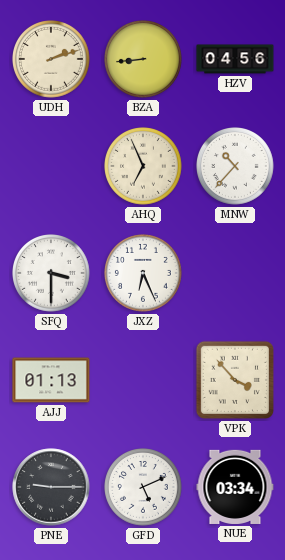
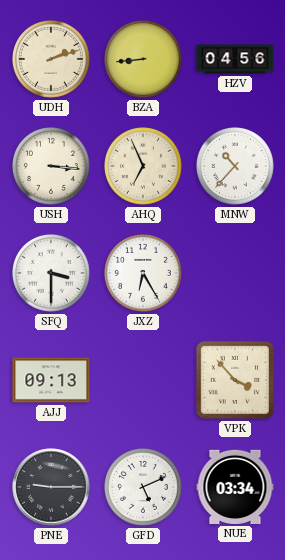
USH: none -> 3:16
JXZ: 6:26 -> 6:25
AJJ: 01:13 -> 09:13
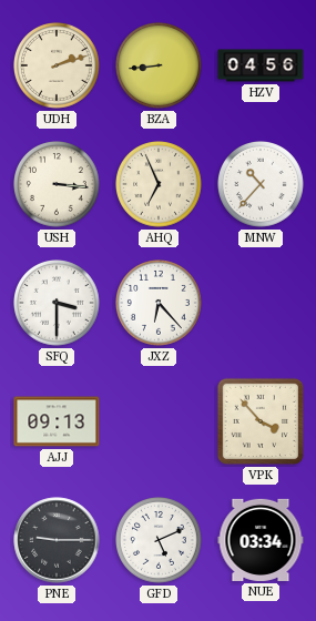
JXZ: 6:25 -> 6:23
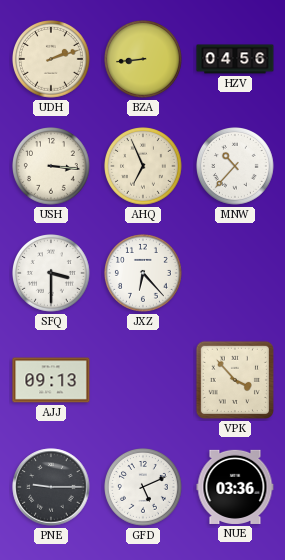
NUE: 03:34 -> 03:36
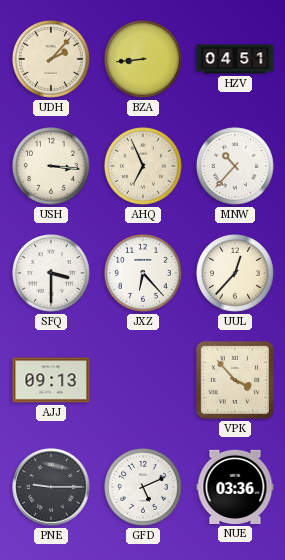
UDH: 2:12 -> 2:07
HZV: 04:56 -> 04:51
UUL: none -> 12:37
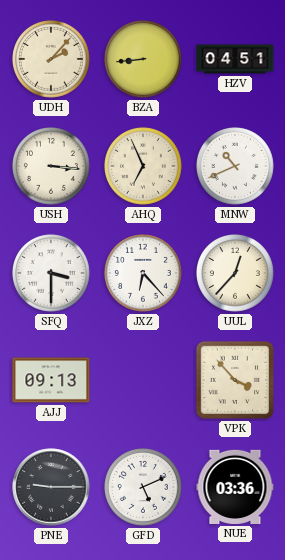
MNW: 10:37 -> 10:41
